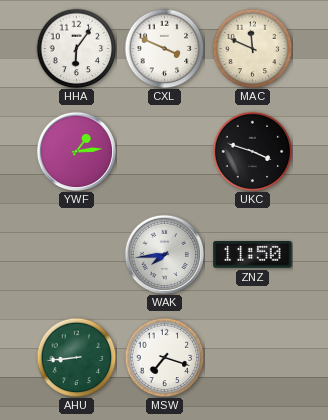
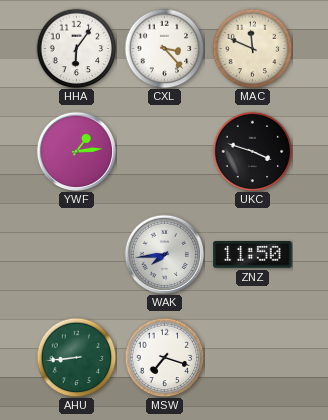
CXL: 3:49 -> 3:23
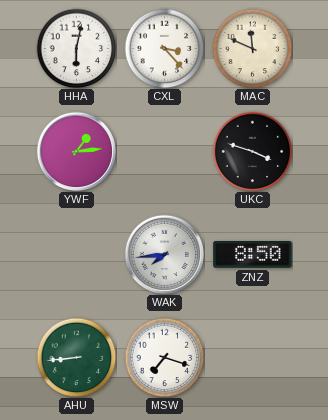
HHA: 6:06 -> 6:02
ZNZ: 11:50 -> 8:50
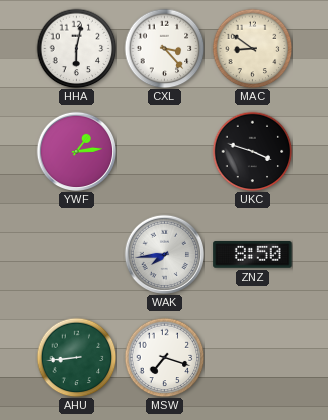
MAC: 11:49 -> 8:51
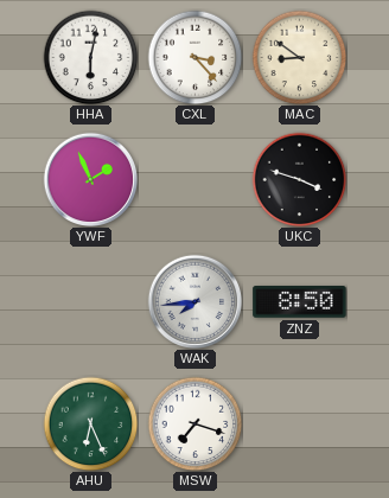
YWF: 1:14 -> 1:56
AHU: 8:44 -> 6:26
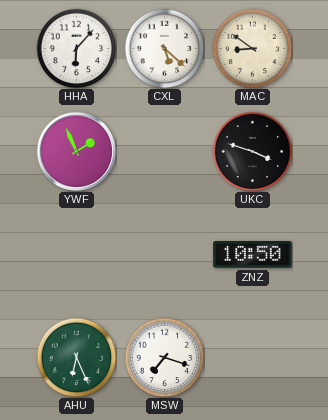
HHA: 6:02 -> 6:07
CXL: 3:23 -> 5:22
WAK: 7:44 -> none
ZNZ: 8:50 -> 10:50
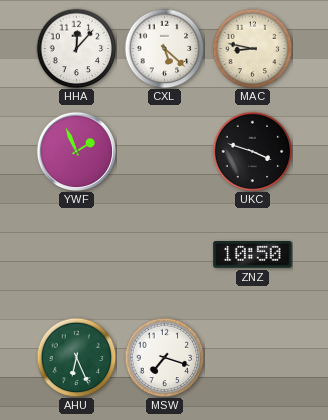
HHA: 6:07 -> 12:07
MAC: 8:51 -> 8:47
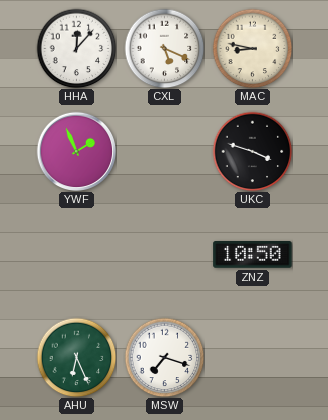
CXL: 5:22 -> 5:19
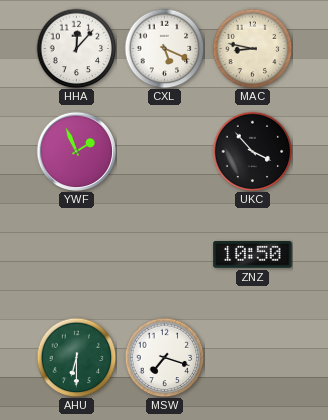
UKC: 3:48 -> 3:53
AHU: 6:26 -> 6:30
